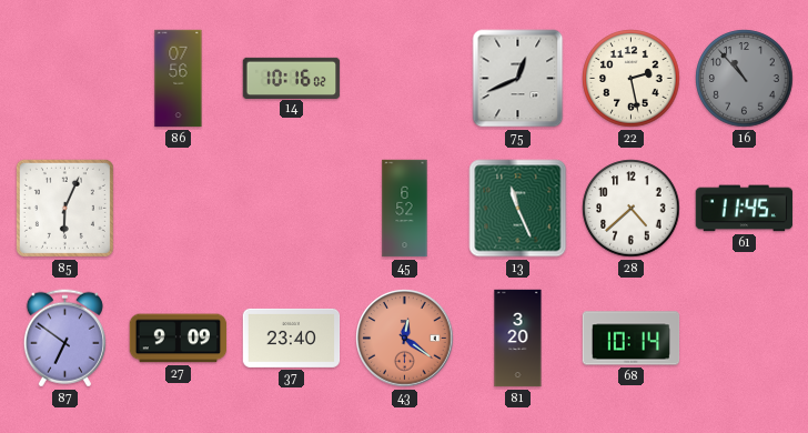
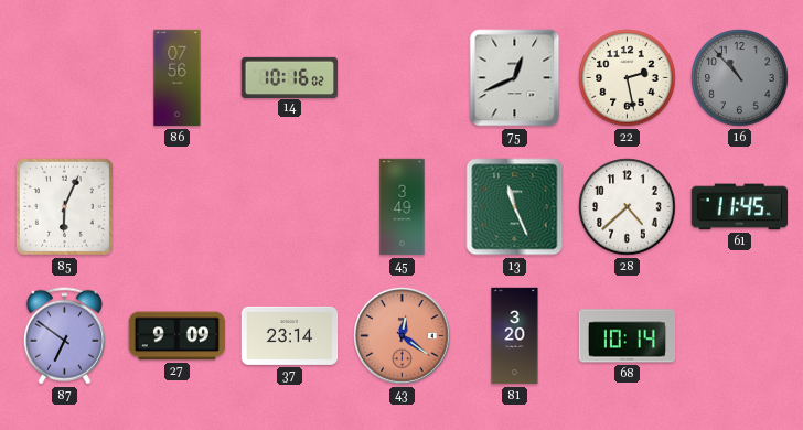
45: 6:52 -> 3:49
37: 23:40 -> 23:14
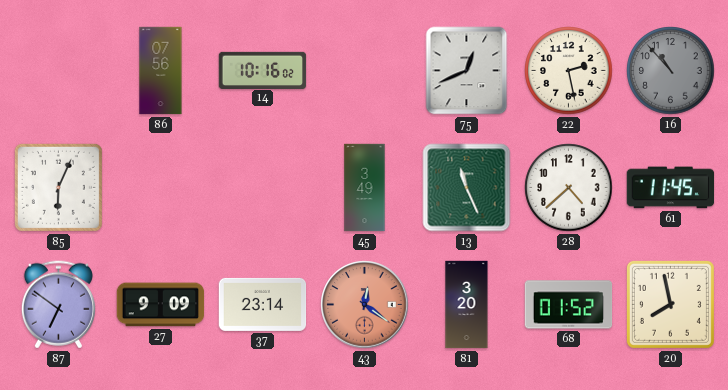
68: 10:14 -> 01:52
20: none -> 7:58
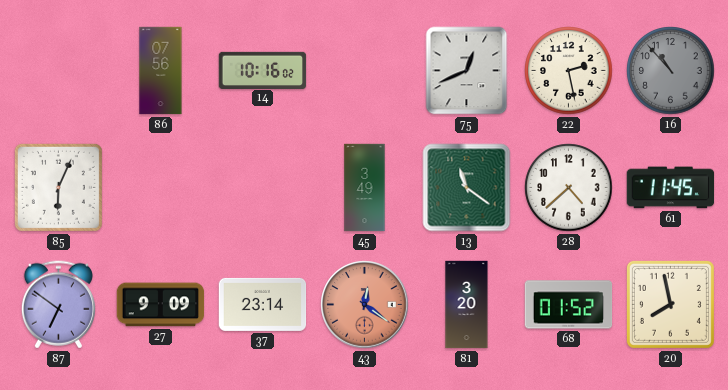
13: 11:26 -> 11:21
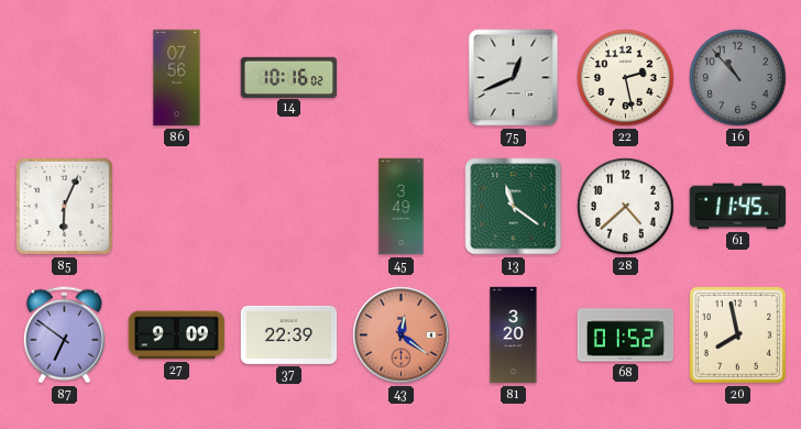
37: 23:14 -> 22:39
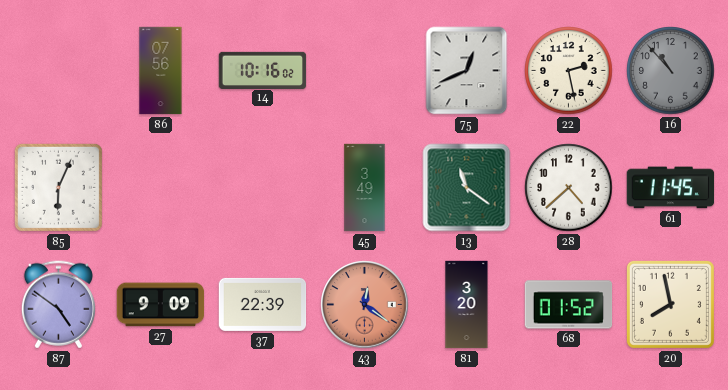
87: 6:51 -> 4:51
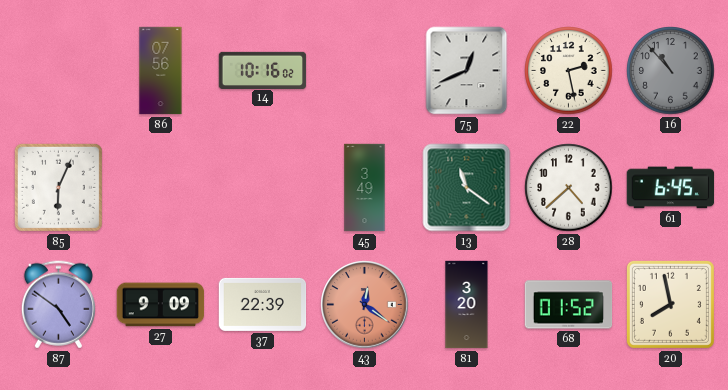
61: 11:45 -> 6:45
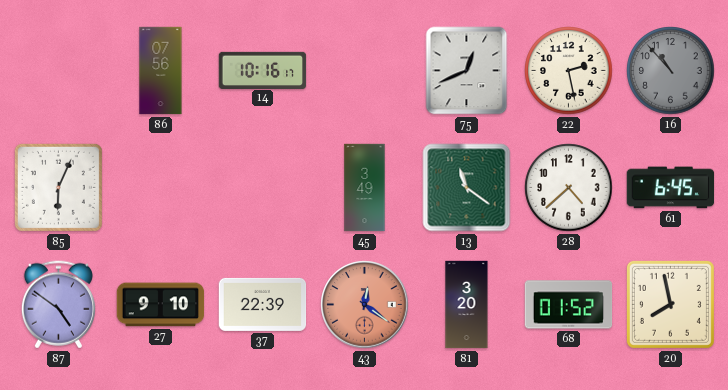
14: 10:16:02 -> 10:16:17
27: 9:09 -> 9:10
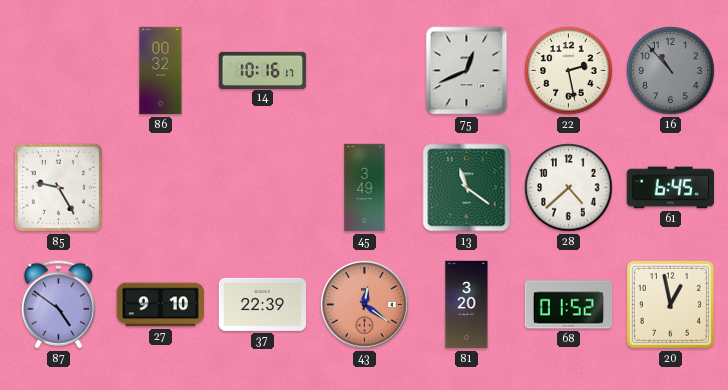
86: 07:56 -> 00:32
85: 6:04 -> 9:25
20: 7:58 -> 12:58
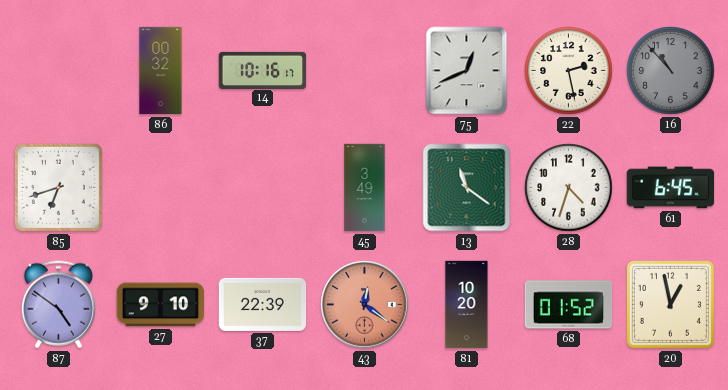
85: 9:25 -> 6:42
28: 4:38 -> 4:33
81: 3:20 -> 10:20
